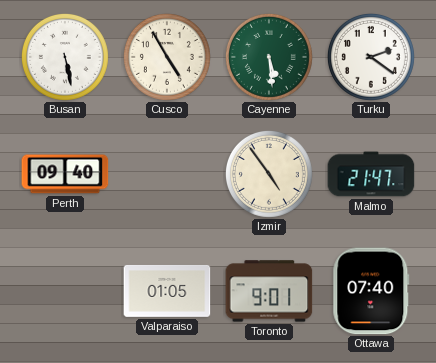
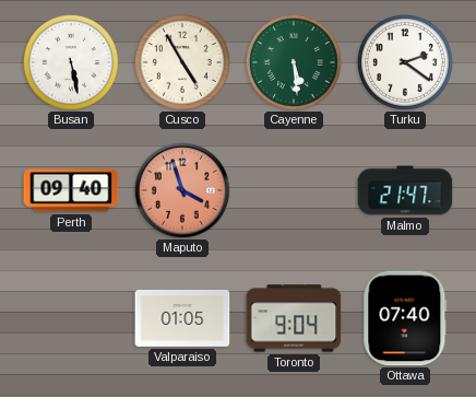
Maputo: none -> 3:57
Izmir: 4:54 -> none
Toronto: 9:01 -> 9:04
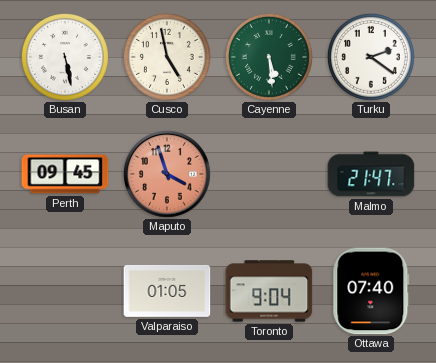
Cusco: 4:55 -> 4:58
Perth: 09:40 -> 09:45
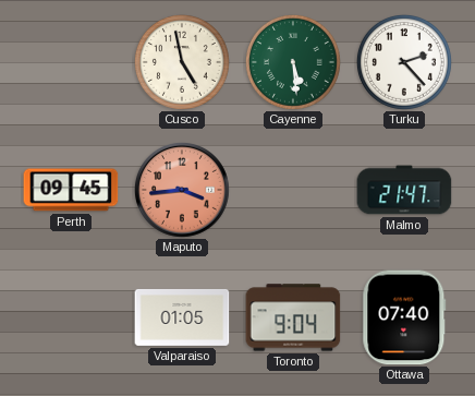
Busan: 5:28 -> none
Turku: 2:21 -> 2:23
Maputo: 3:57 -> 3:44
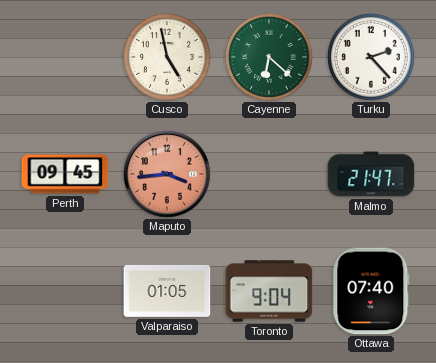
Cayenne: 5:29 -> 6:22
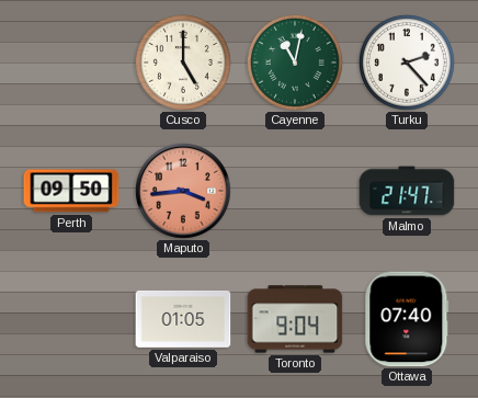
Cusco: 4:58 -> 5:00
Cayenne: 6:22 -> 11:02
Perth: 09:45 -> 09:50
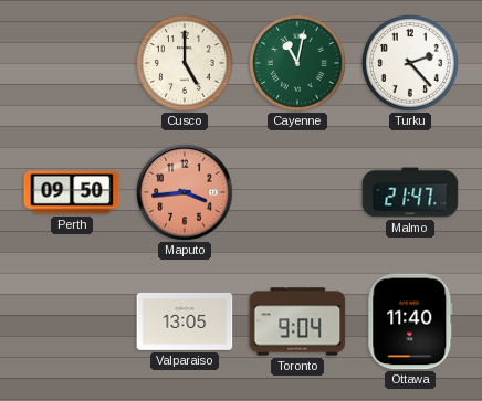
Valparaiso: 01:05 -> 13:05
Ottawa: 07:40 -> 11:40
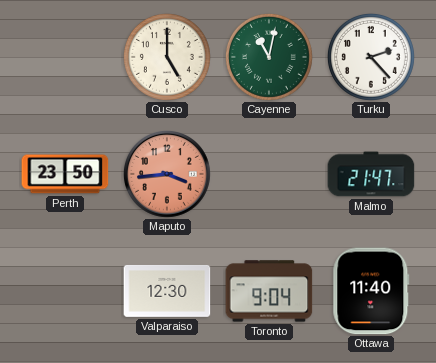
Perth: 09:50 -> 23:50
Valparaiso: 13:05 -> 12:30
